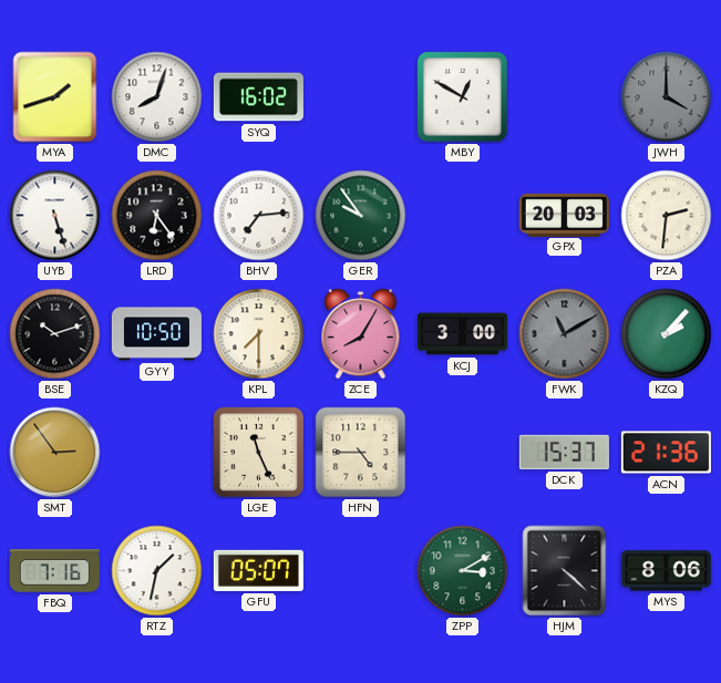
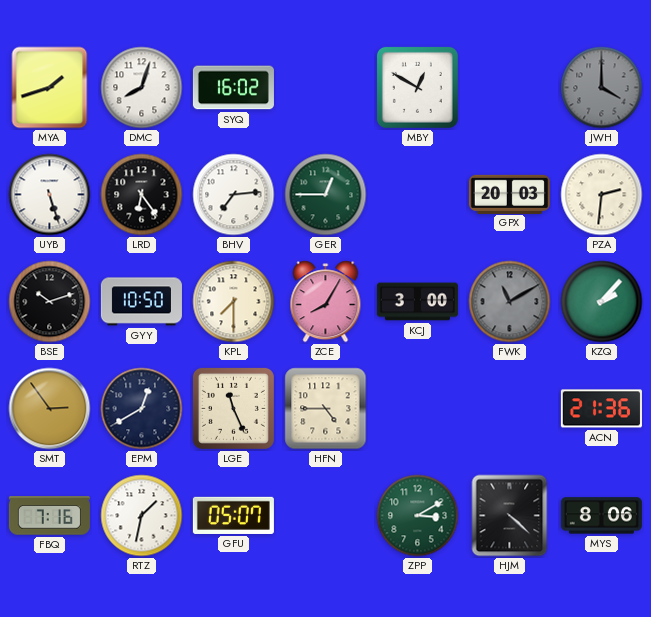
GER: 9:54 -> 12:45
EPM: none -> 12:40
DCK: 15:37 -> none
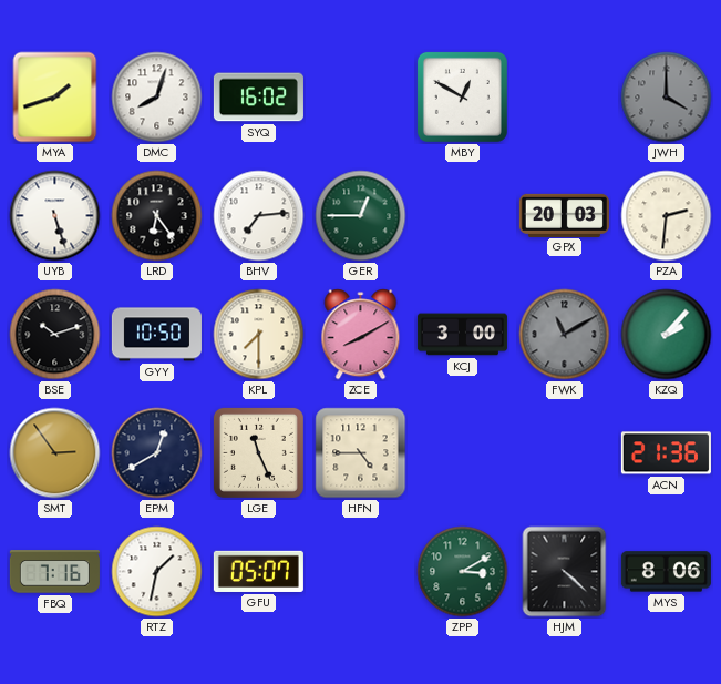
ZCE: 8:05 -> 8:10
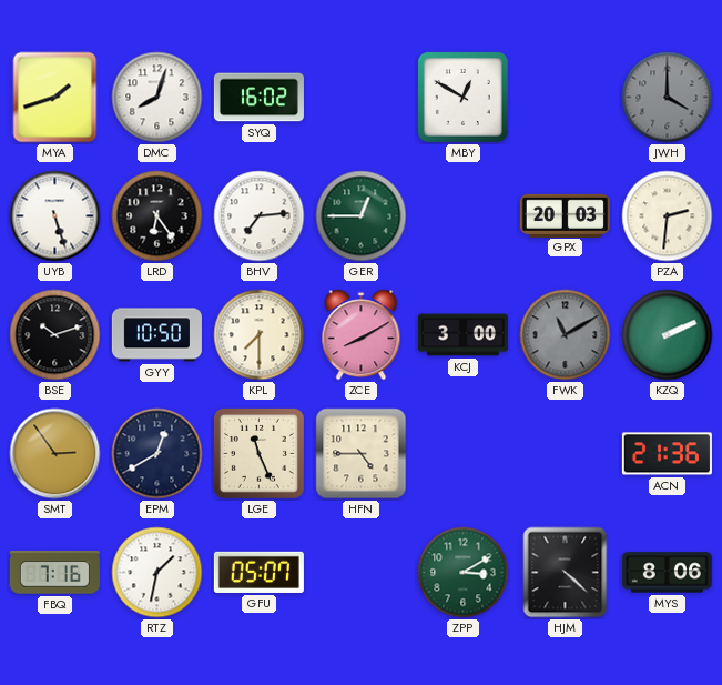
KZQ: 2:07 -> 2:11
